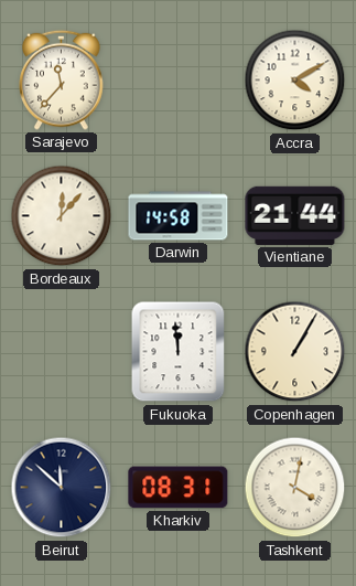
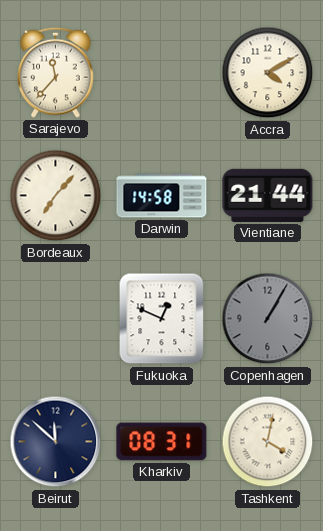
Bordeaux: 12:07 -> 7:07
Fukuoka: 11:59 -> 12:49
Copenhagen dial: cream -> grey
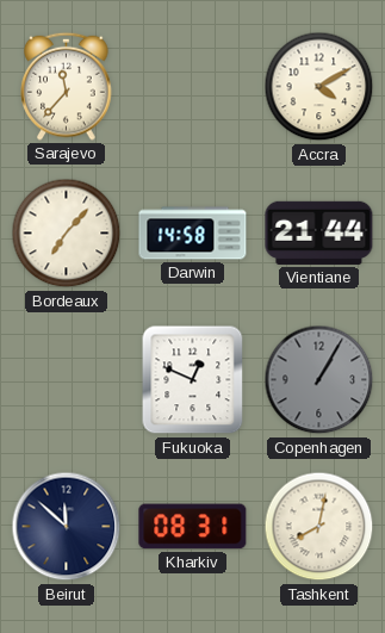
Tashkent: 4:02 -> 8:02
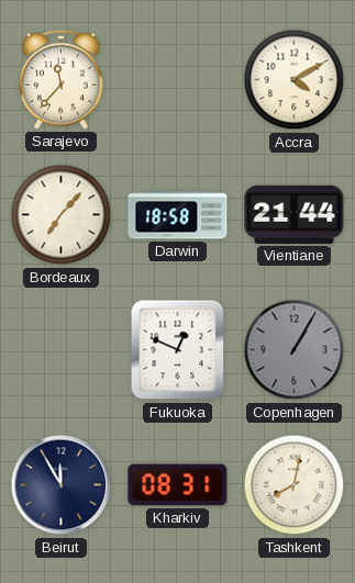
Darwin: 14:58 -> 18:58
Beirut: 11:52 -> 11:55
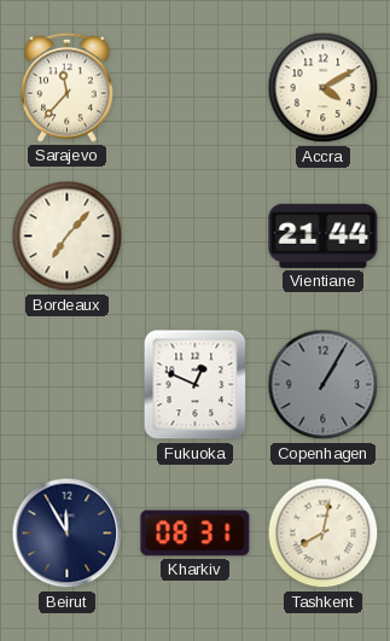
Darwin: 18:58 -> none
